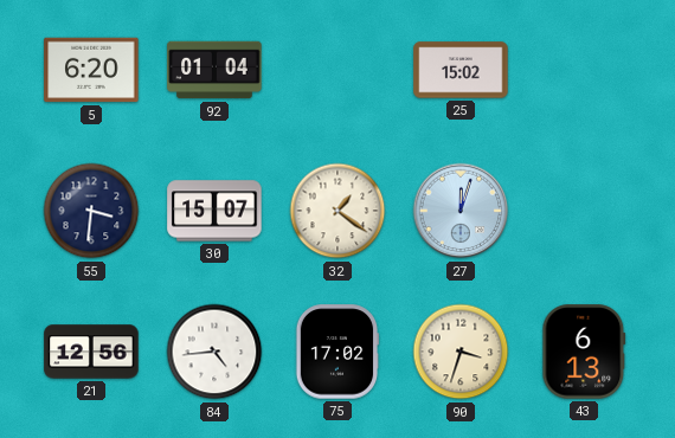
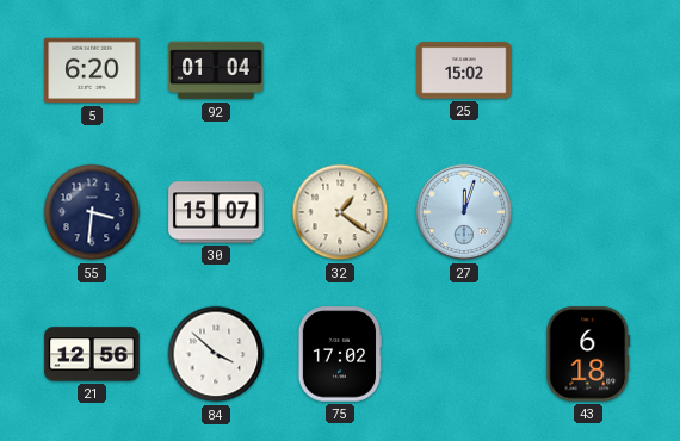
84: 4:44 -> 3:52
90: 3:33 -> none
43: 6:13 -> 6:18
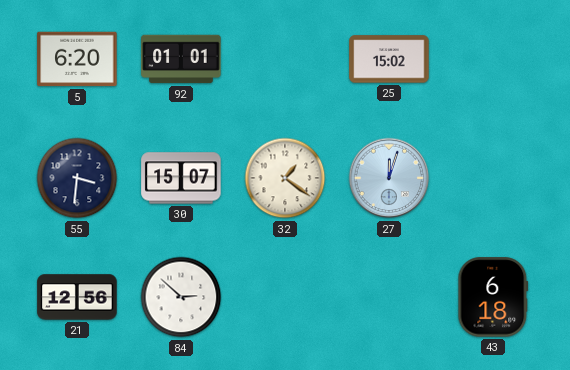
92: 01:04 -> 01:01
84: 3:52 -> 2:52
75: 17:02 -> none
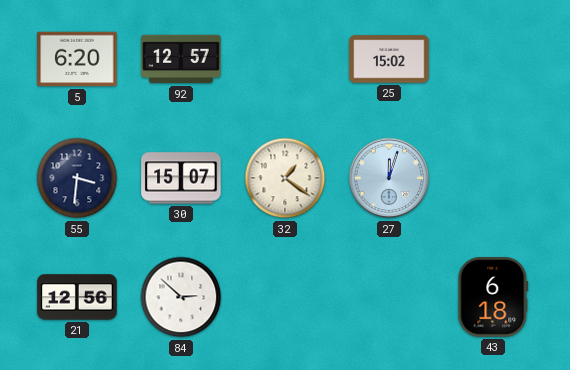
92: 01:01 -> 12:57
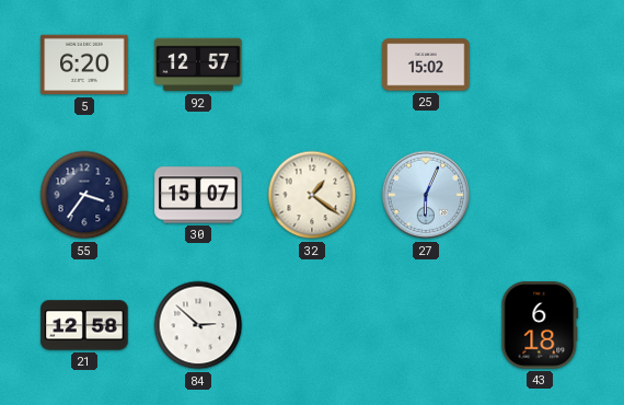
55: 3:31 -> 3:36
27: 12:03 -> 6:04
21: 12:56 -> 12:58
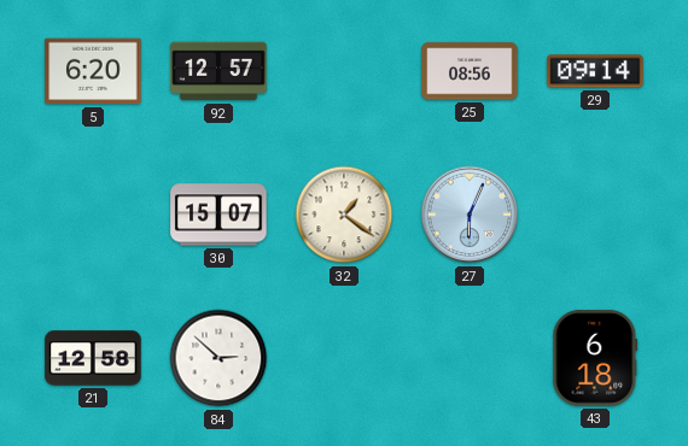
25: 15:02 -> 08:56
29: none -> 09:14
55: 3:36 -> none
